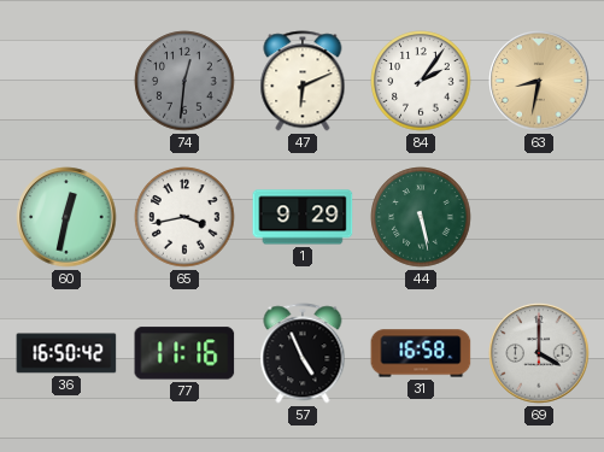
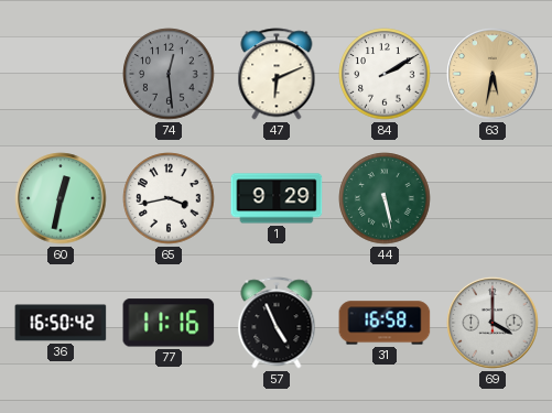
74: 12:31 -> 12:29
84: 2:06 -> 2:10
63: 8:32 -> 5:32
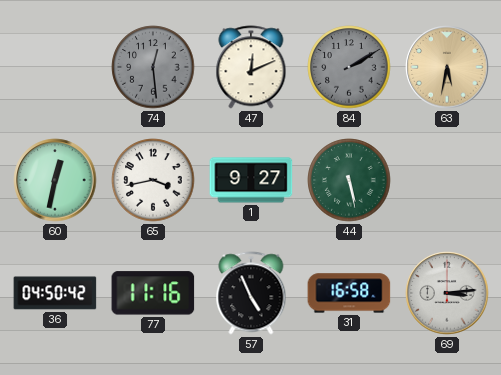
47: 6:11 -> 12:11
84 dial: white -> grey
1: 9:29 -> 9:27
36: 16:50 -> 04:50
69: 4:00 -> 3:14
